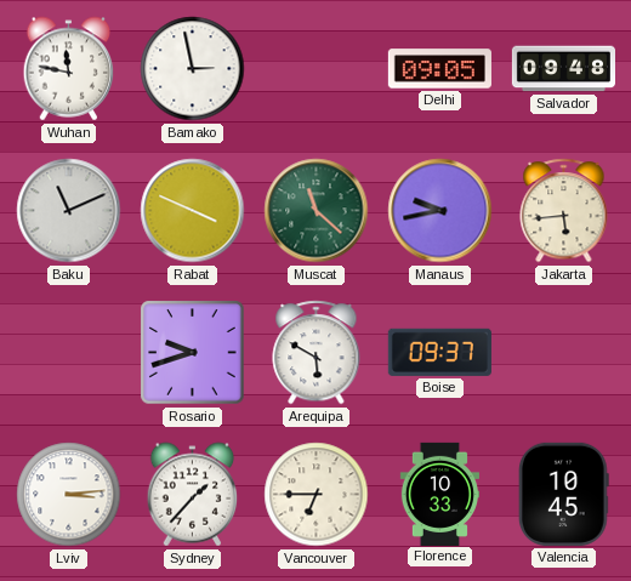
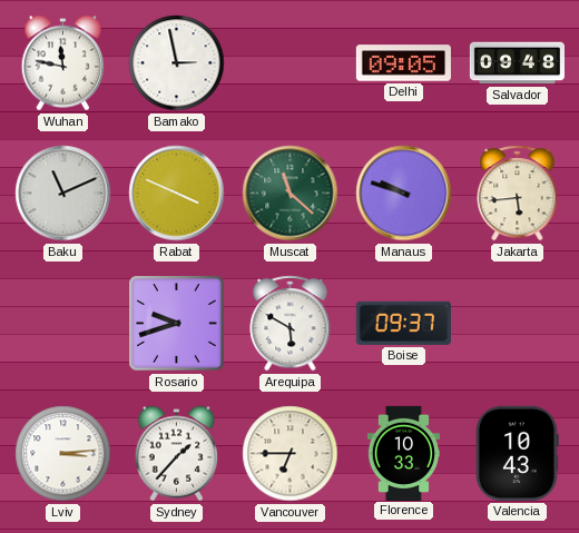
Manaus: 9:43 -> 9:48
Valencia: 10:45 -> 10:43
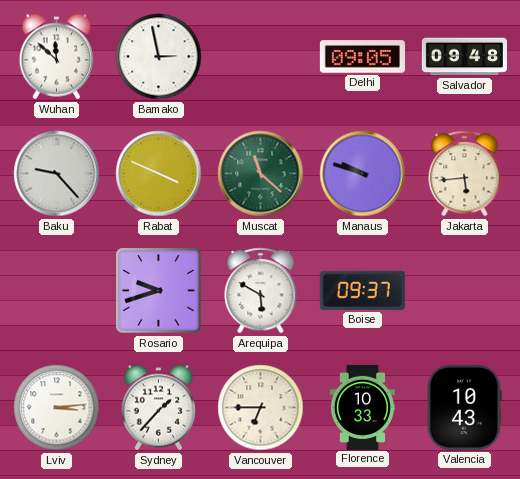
Wuhan: 11:47 -> 11:52
Baku: 11:11 -> 9:23
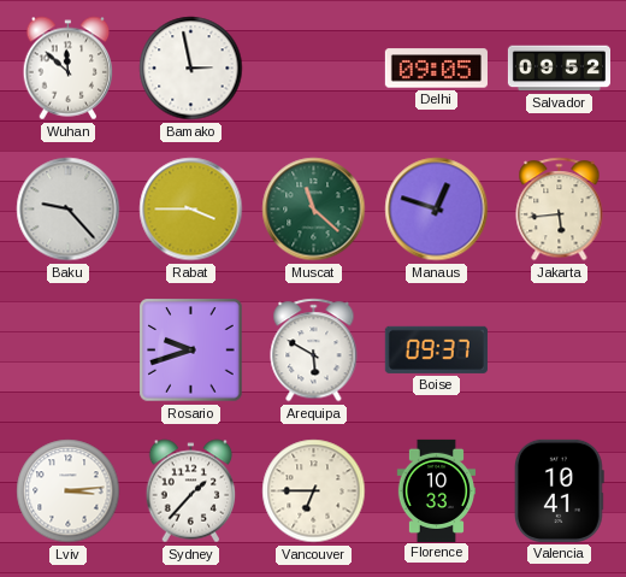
Salvador: 09:48 -> 09:52
Rabat: 3:49 -> 3:45
Manaus: 9:48 -> 12:48
Valencia: 10:43 -> 10:41
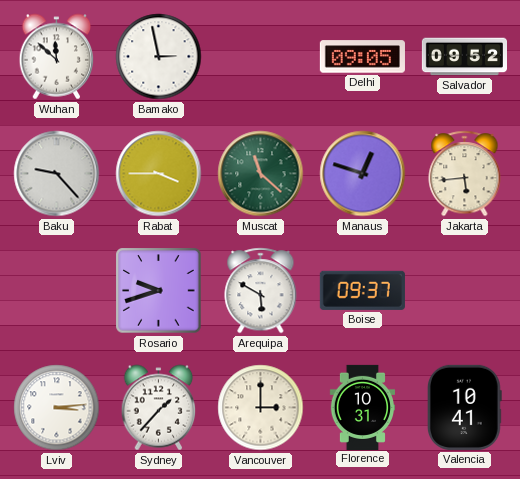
Vancouver: 6:45 -> 3:00
Florence: 10:33 -> 10:31
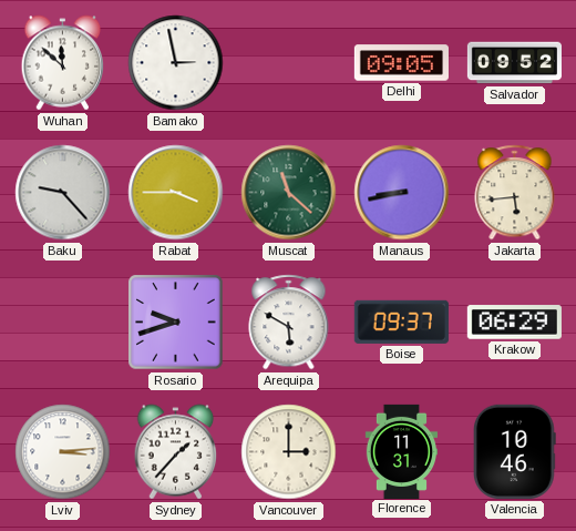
Manaus: 12:48 -> 8:43
Krakow: none -> 06:29
Florence: 10:31 -> 11:31
Valencia: 10:41 -> 10:46
